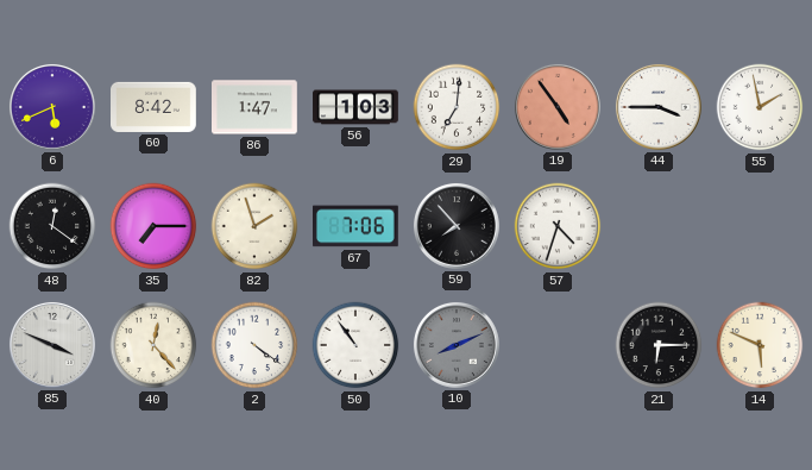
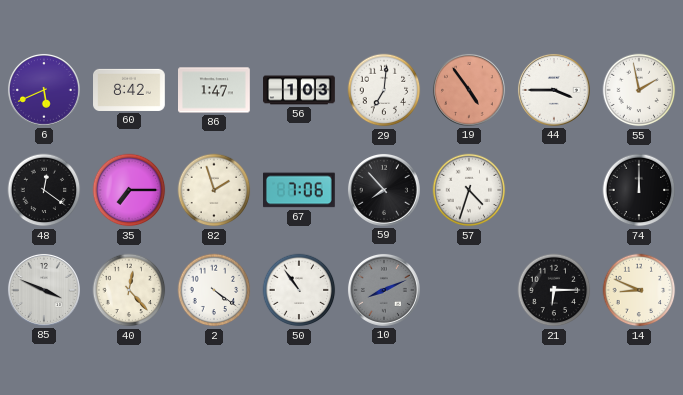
74: none -> 12:00
14: 5:49 -> 8:49
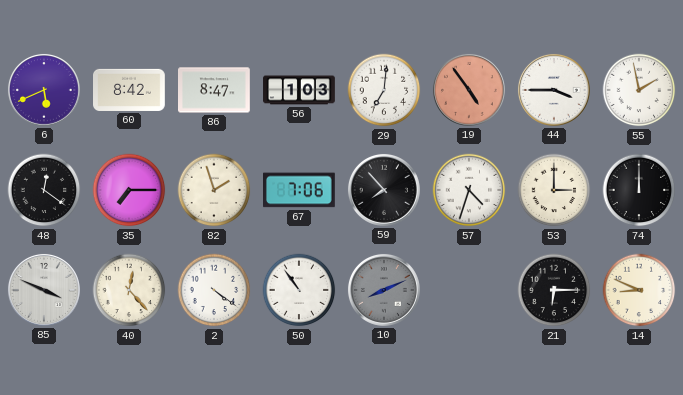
86: 1:47 -> 8:47
53: none -> 3:00
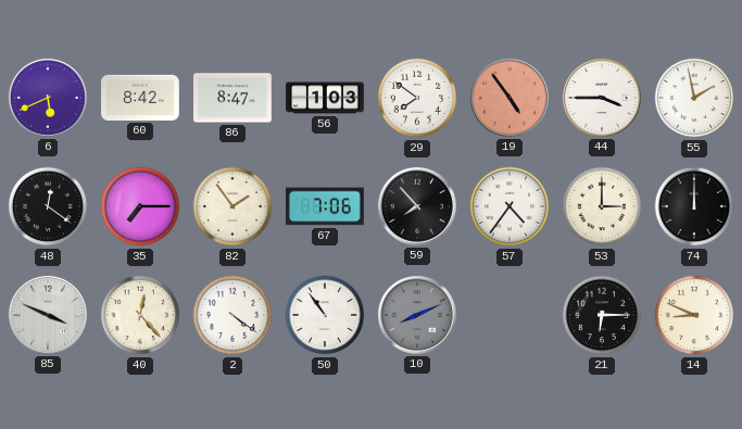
29: 7:01 -> 7:51
82: 1:57 -> 1:54
57: 4:33 -> 4:36
